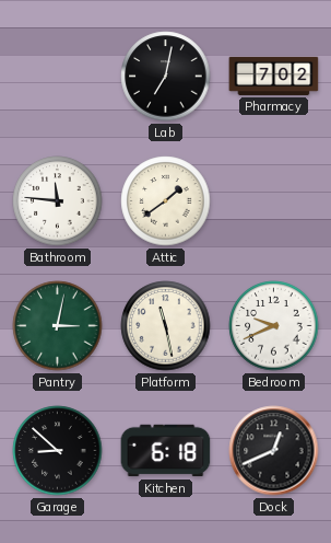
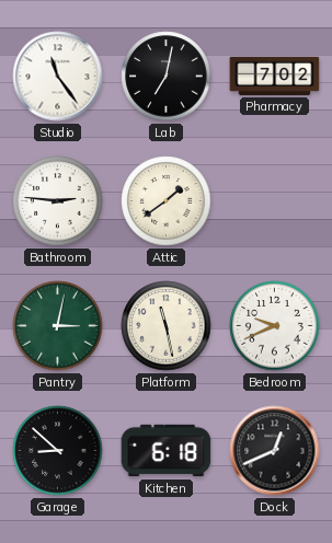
Studio: none -> 11:24
Bathroom: 11:46 -> 2:46
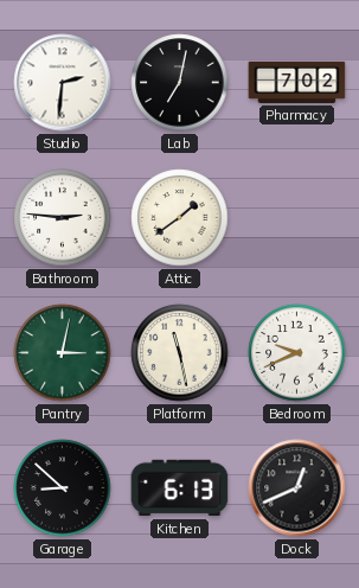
Studio: 11:24 -> 2:31
Kitchen: 6:18 -> 6:13
